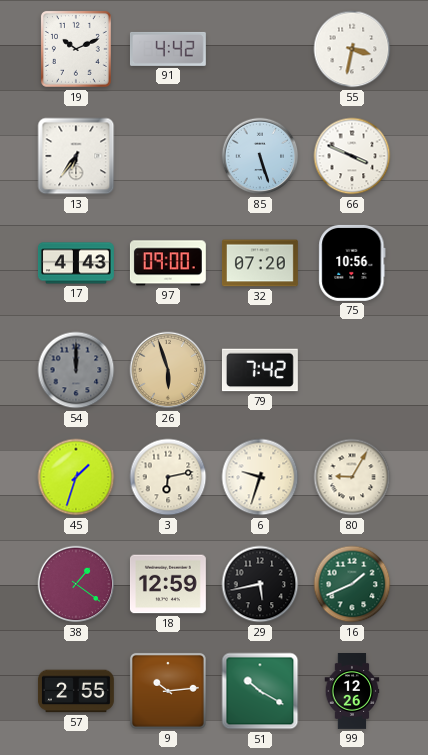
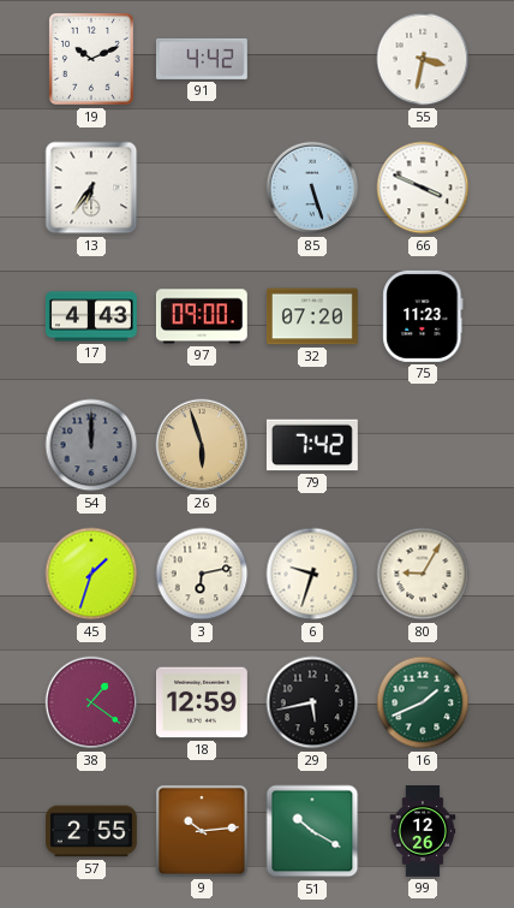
75: 10:56 -> 11:23
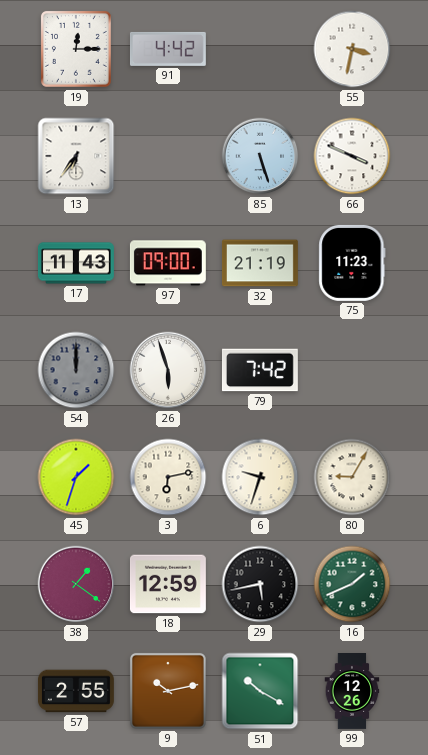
19: 10:11 -> 12:15
17: 4:43 -> 11:43
32: 07:20 -> 21:19
26 dial: champagne -> white
9: 10:14 -> 10:13
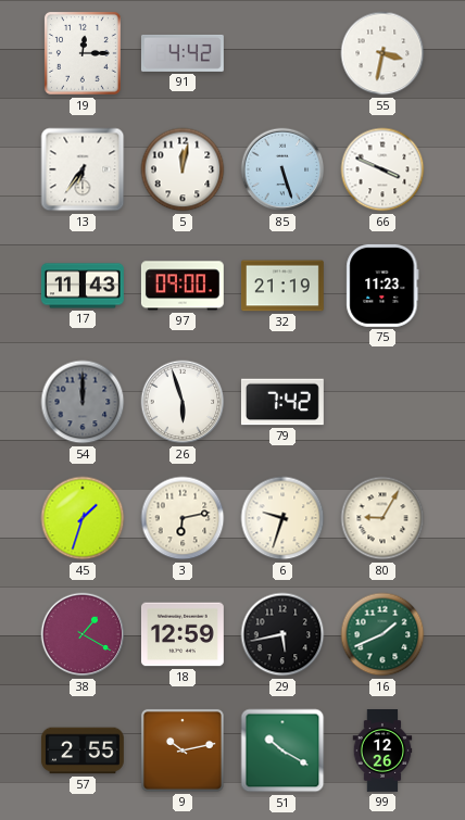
5: none -> 12:02
38: 1:21 -> 1:20
